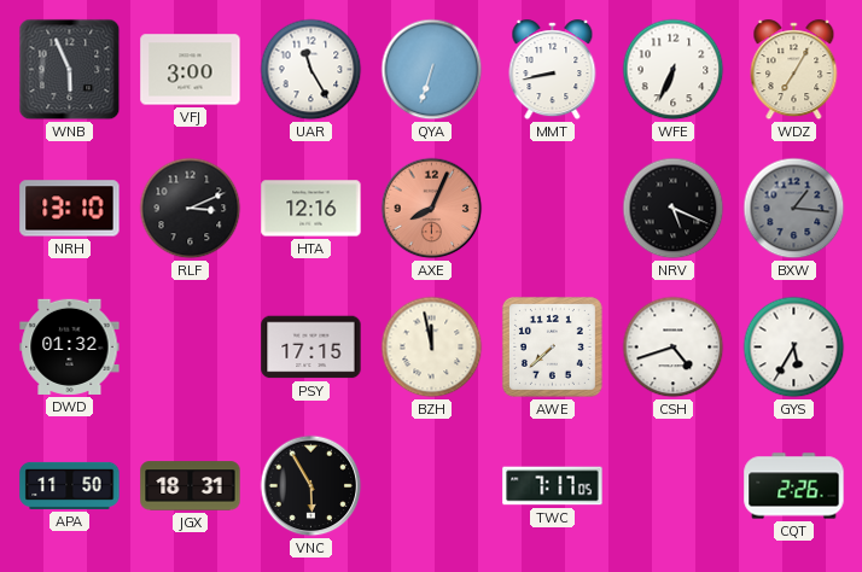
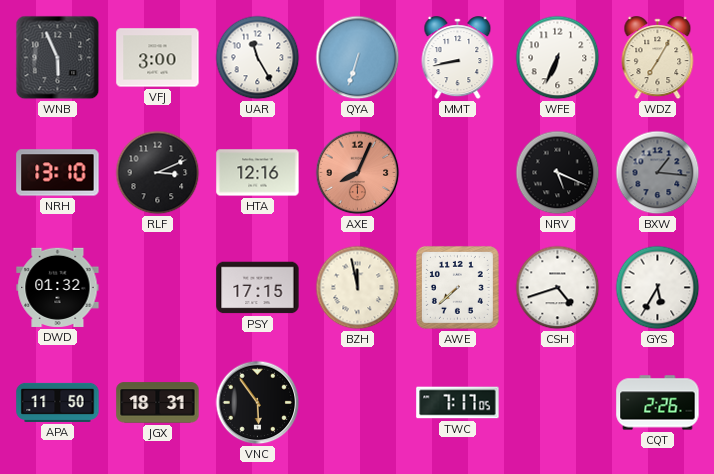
VNC: 5:55 -> 5:54
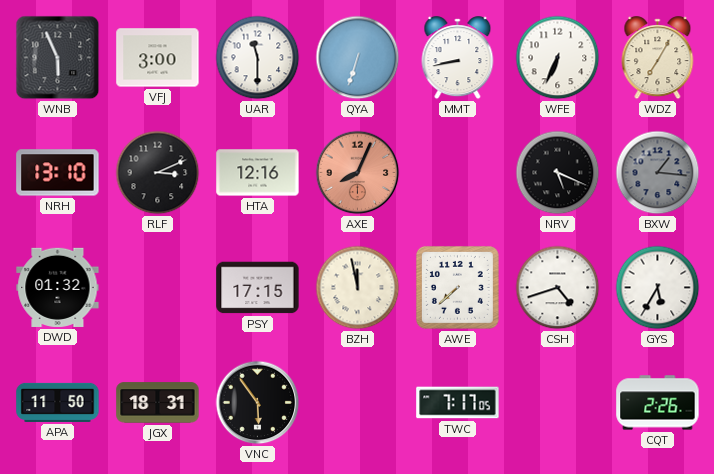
UAR: 11:25 -> 11:30
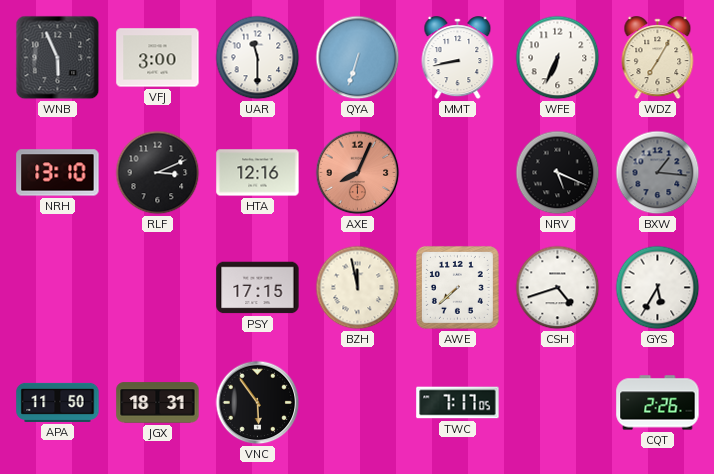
DWD: 01:32 -> none
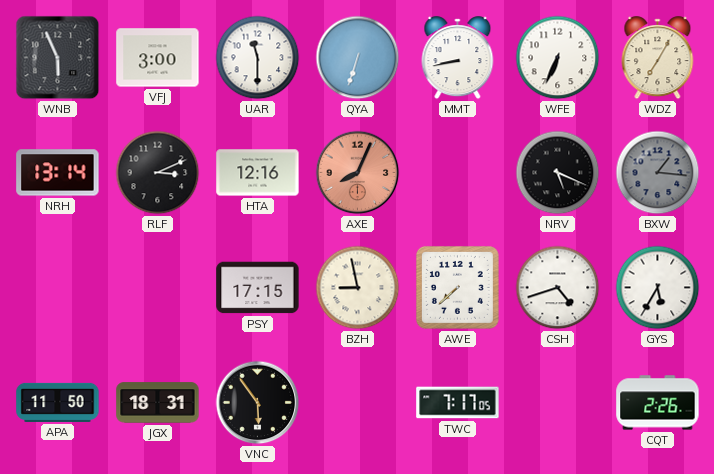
NRH: 13:10 -> 13:14
BZH: 11:58 -> 8:58
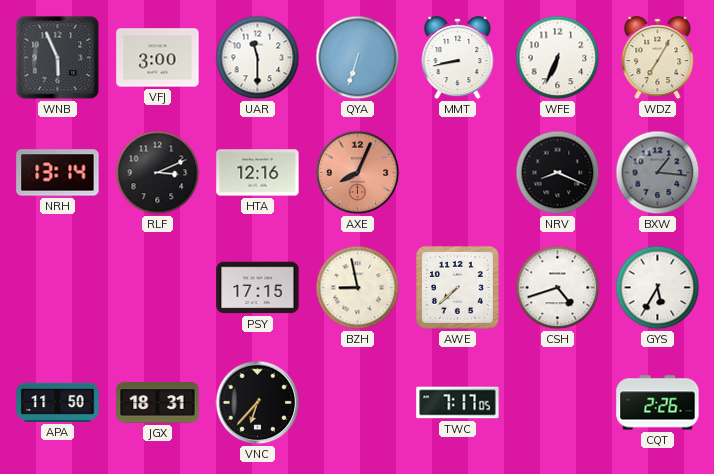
NRV: 5:19 -> 8:19
VNC: 5:54 -> 6:37
